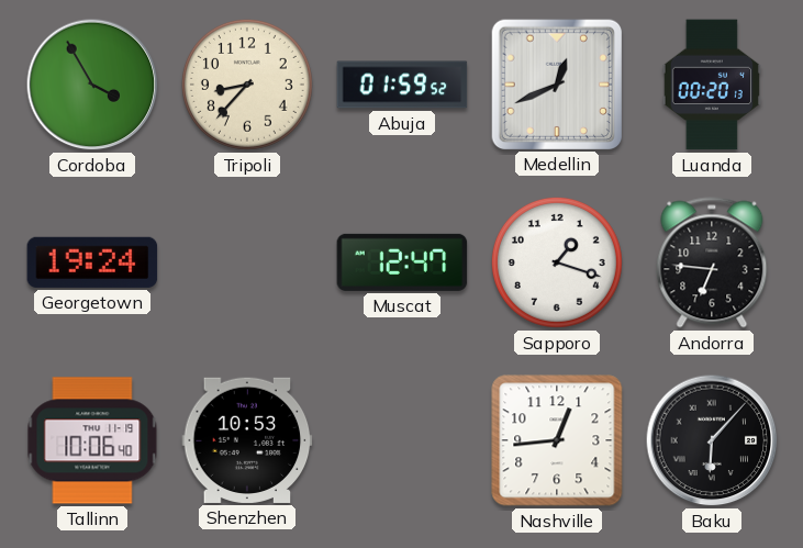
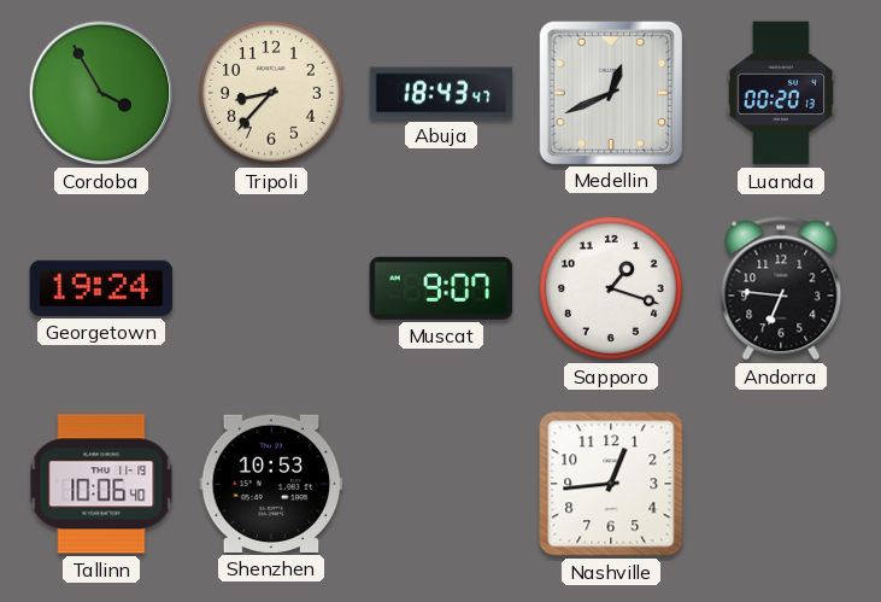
Abuja: 01:59 -> 18:43
Muscat: 12:47 -> 9:07
Baku: 6:07 -> none
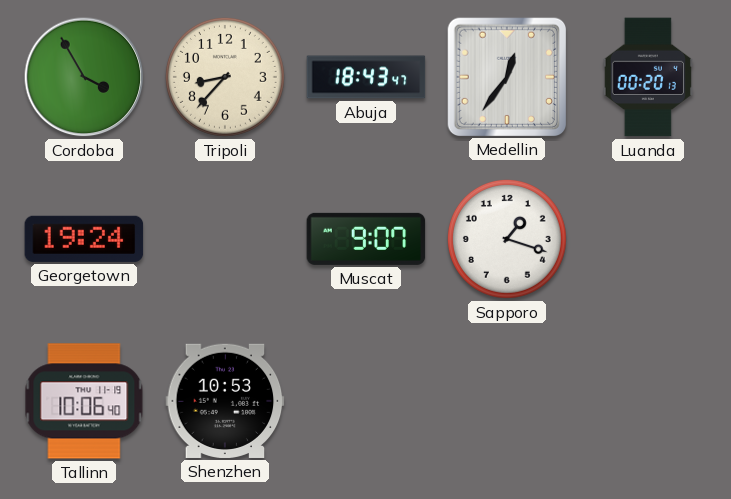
Medellin: 12:41 -> 12:36
Andorra: 6:46 -> none
Nashville: 12:44 -> none
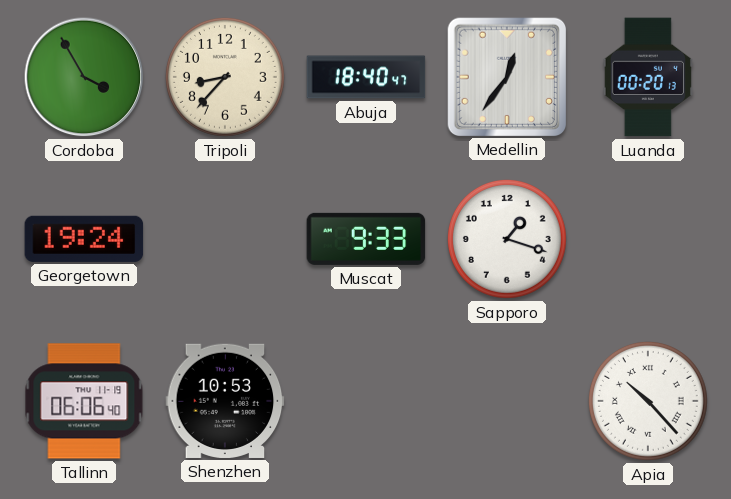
Abuja: 18:43 -> 18:40
Muscat: 9:07 -> 9:33
Tallinn: 10:06 -> 06:06
Apia: none -> 10:23
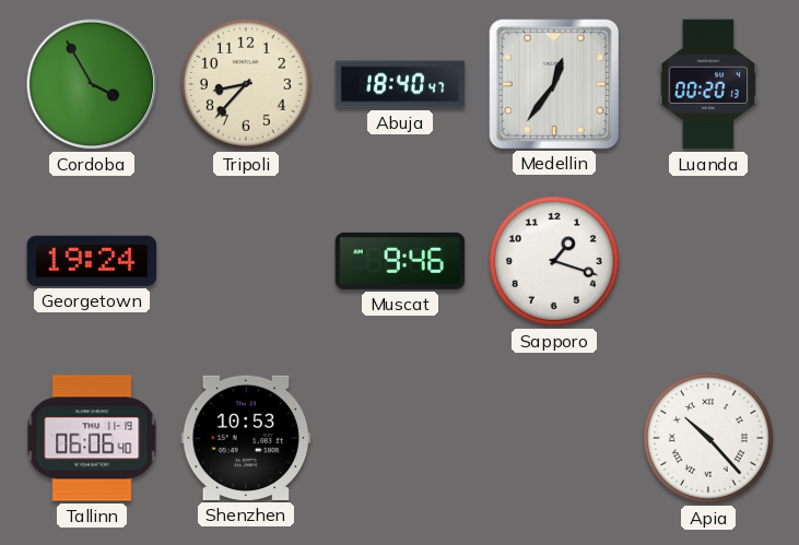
Muscat: 9:33 -> 9:46
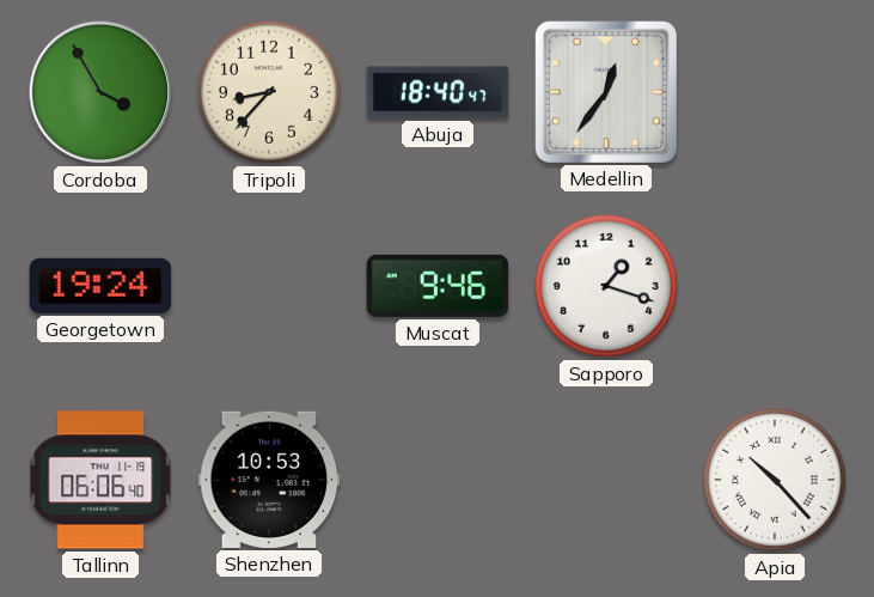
Luanda: 00:20 -> none
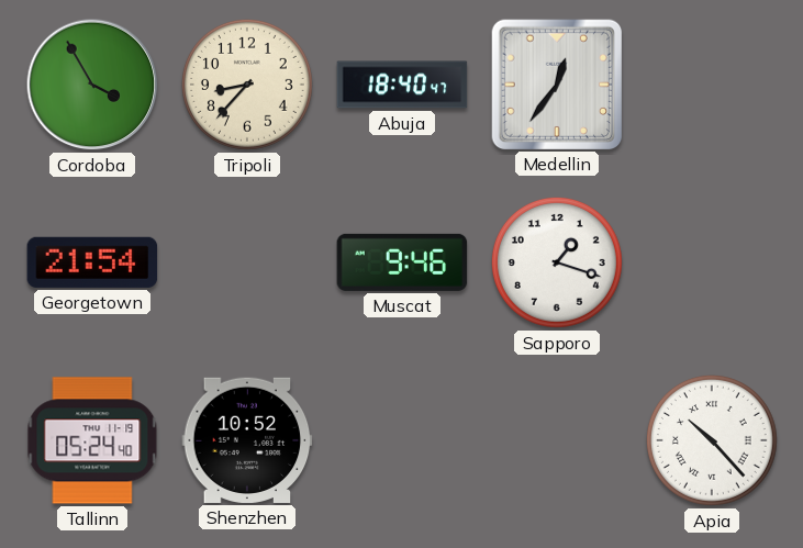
Georgetown: 19:24 -> 21:54
Tallinn: 06:06 -> 05:24
Shenzhen: 10:53 -> 10:52
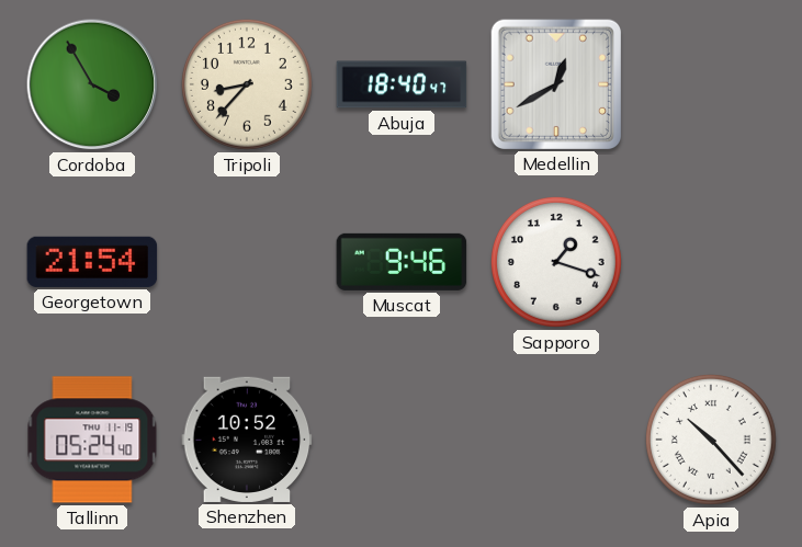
Medellin: 12:36 -> 12:40
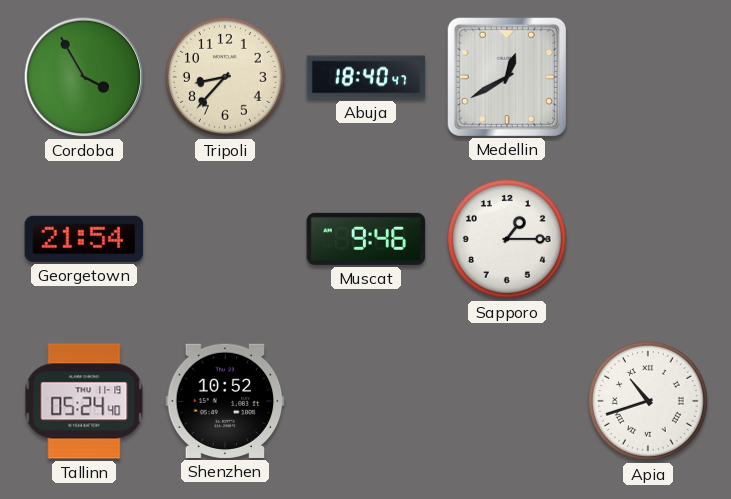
Sapporo: 1:18 -> 1:15
Apia: 10:23 -> 10:42
